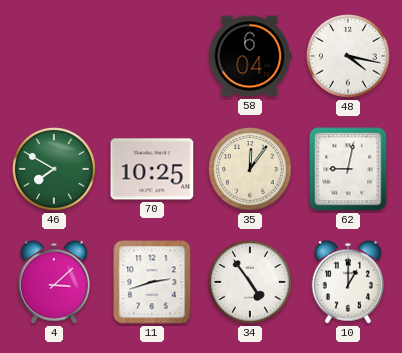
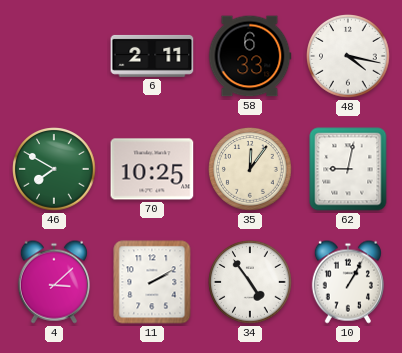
6: none -> 2:11
58: 6:04 -> 6:33
11: 2:42 -> 2:10
10: 1:00 -> 1:05
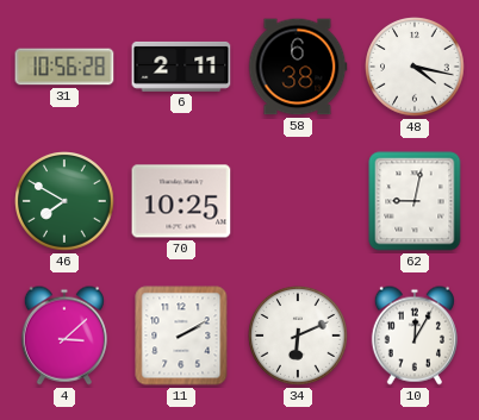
31: none -> 10:56
58: 6:33 -> 6:38
35: 12:06 -> none
34: 4:54 -> 6:11
10: 1:05 -> 12:05
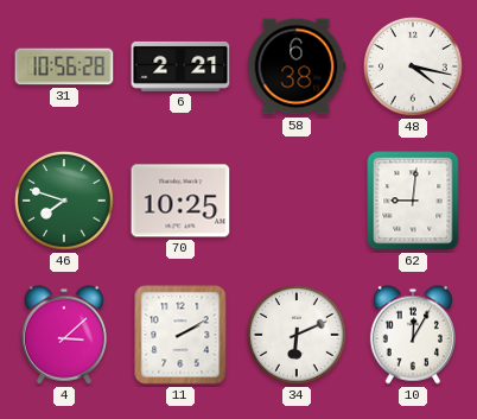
6: 2:11 -> 2:21
46: 7:50 -> 7:48
62: 9:02 -> 9:01
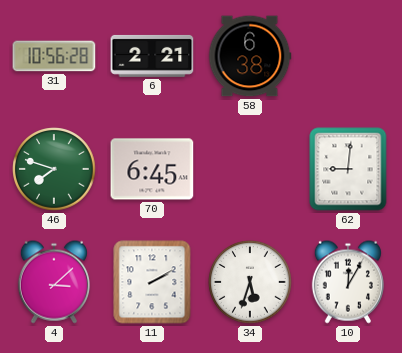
48: 4:17 -> none
70: 10:25 -> 6:45
34: 6:11 -> 5:33
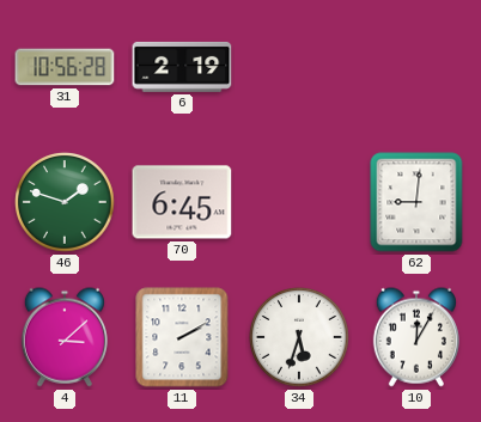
6: 2:21 -> 2:19
58: 6:38 -> none
46: 7:48 -> 1:48
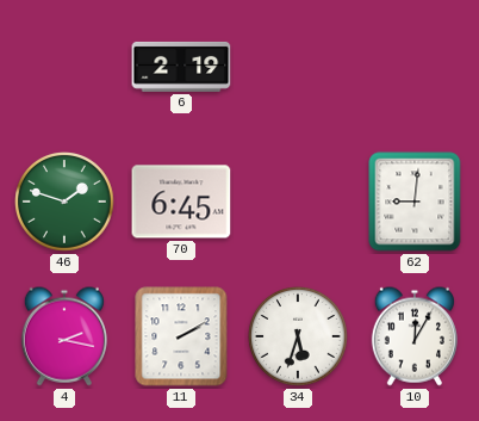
31: 10:56 -> none
4: 3:08 -> 2:17
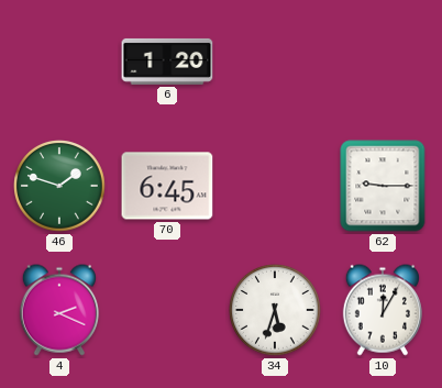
6: 2:19 -> 1:20
62: 9:01 -> 9:15
4: 2:17 -> 2:19
11: 2:10 -> none
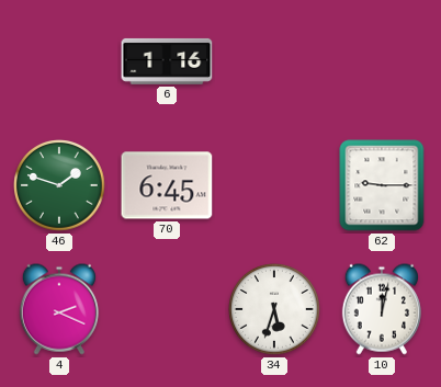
6: 1:20 -> 1:16
10: 12:05 -> 12:02
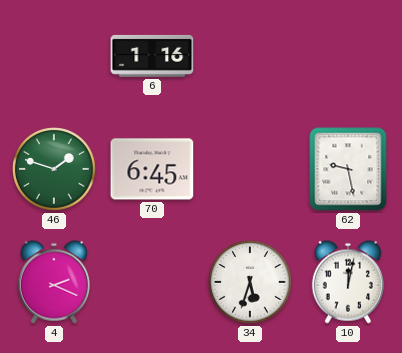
62: 9:15 -> 9:28
